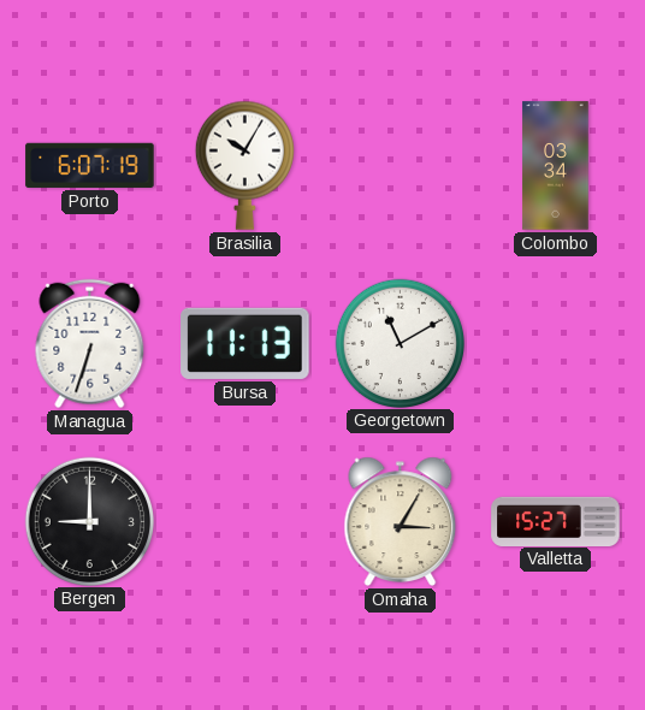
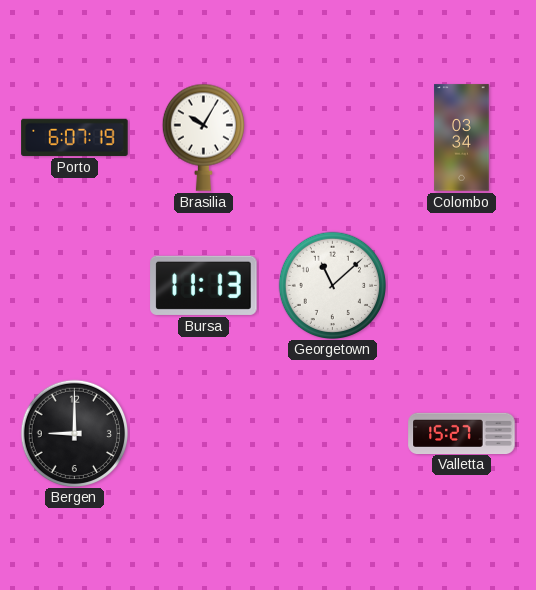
Managua: 6:33 -> none
Georgetown: 11:10 -> 11:08
Omaha: 3:05 -> none
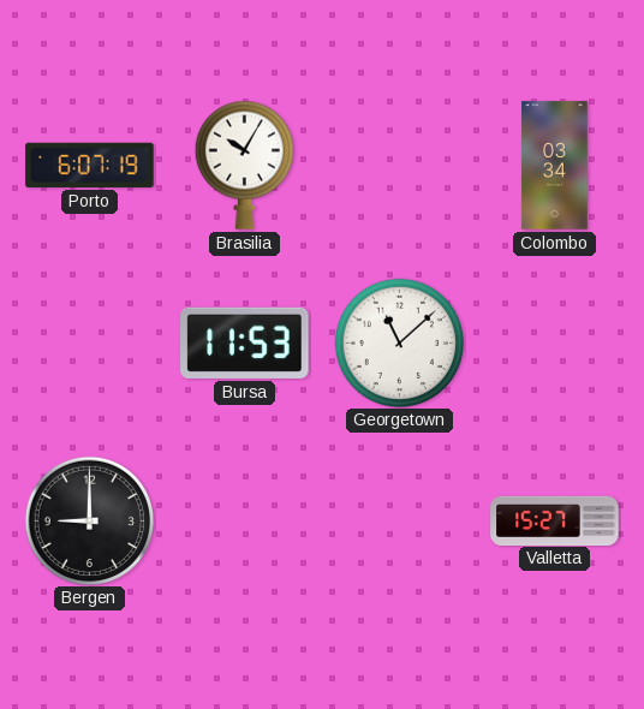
Bursa: 11:13 -> 11:53
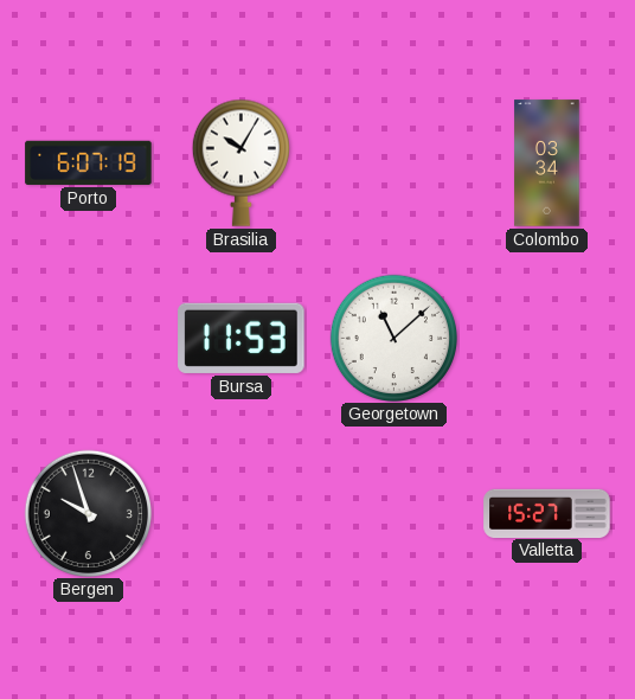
Bergen: 9:00 -> 9:57
